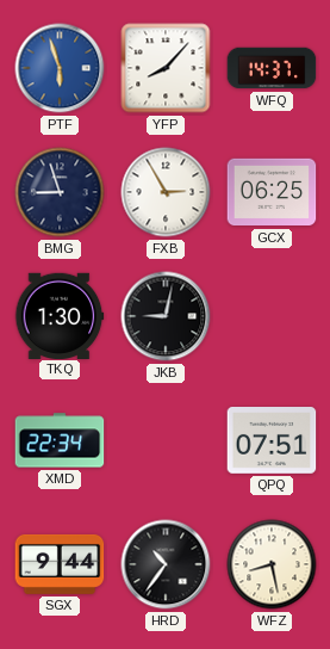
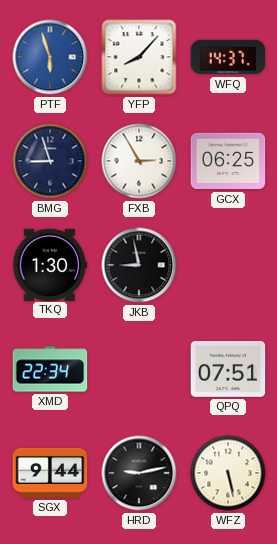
JKB: 9:02 -> 8:58
HRD: 10:36 -> 9:13
WFZ: 8:28 -> 5:28
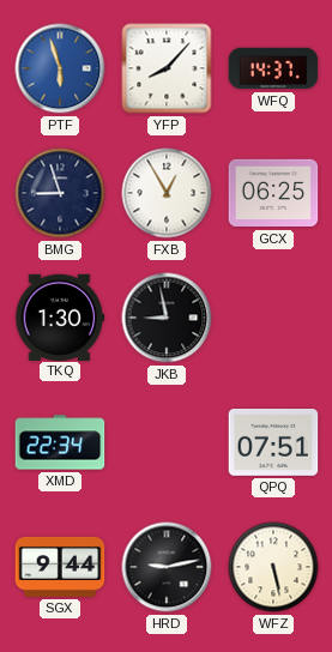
FXB: 2:55 -> 12:55
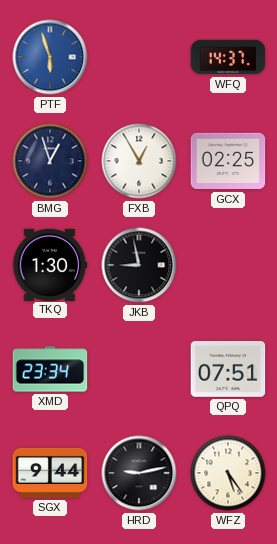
YFP: 8:07 -> none
BMG: 8:57 -> 12:57
GCX: 06:25 -> 02:25
XMD: 22:34 -> 23:34
WFZ: 5:28 -> 5:24
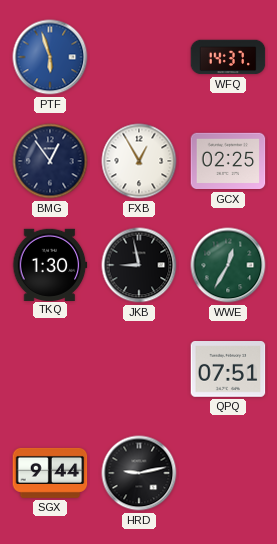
BMG: 12:57 -> 12:54
WWE: none -> 12:35
XMD: 23:34 -> none
WFZ: 5:24 -> none
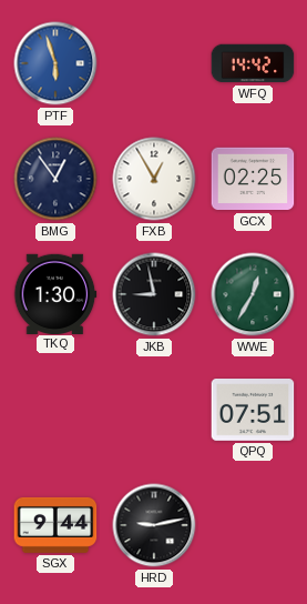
WFQ: 14:37 -> 14:42
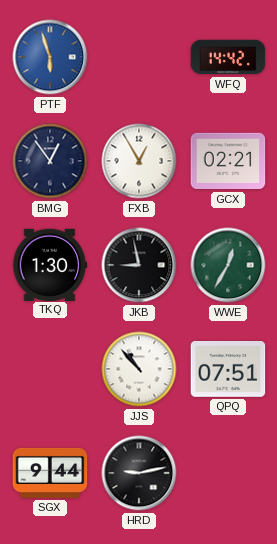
GCX: 02:25 -> 02:21
JJS: none -> 10:53
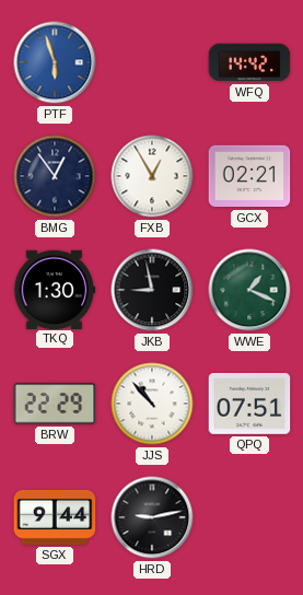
WWE: 12:35 -> 1:19
BRW: none -> 22:29
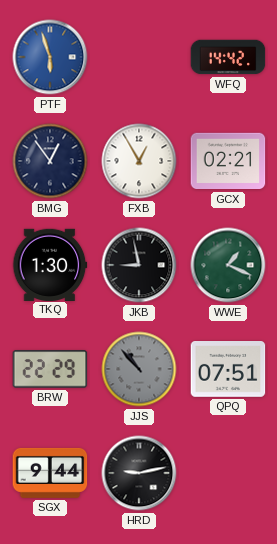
JJS dial: white -> grey
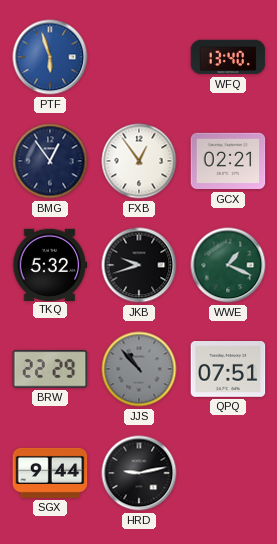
WFQ: 14:42 -> 13:40
FXB: 12:55 -> 12:54
TKQ: 1:30 -> 5:32
JKB: 8:58 -> 9:42
